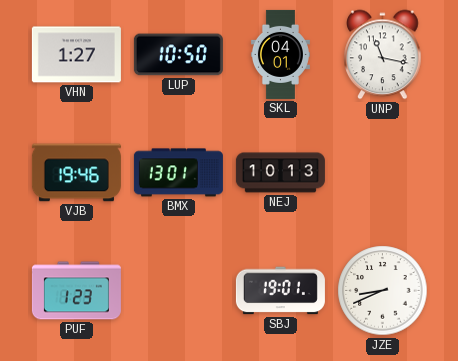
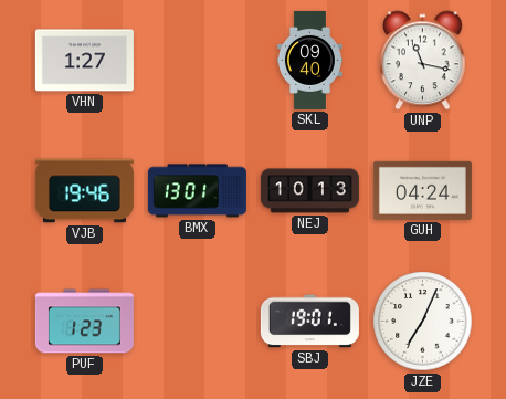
LUP: 10:50 -> none
SKL: 04:01 -> 09:40
GUH: none -> 04:24
JZE: 8:41 -> 7:04
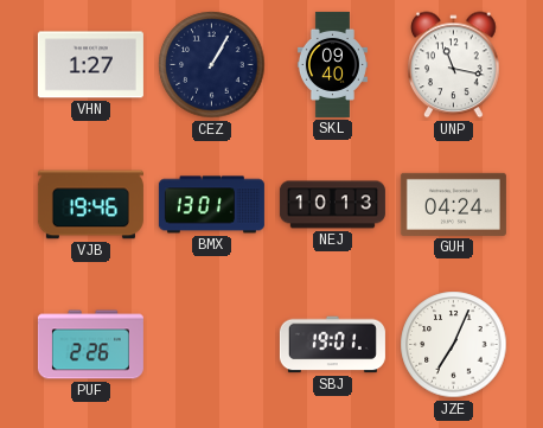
CEZ: none -> 1:05
PUF: 1:23 -> 2:26
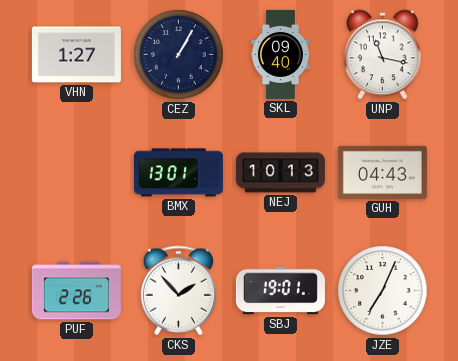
VJB: 19:46 -> none
GUH: 04:24 -> 04:43
CKS: none -> 1:53
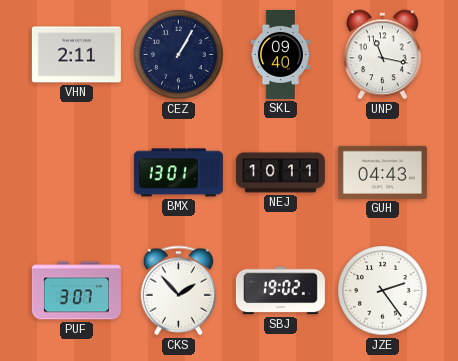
VHN: 1:27 -> 2:11
NEJ: 10:13 -> 10:11
PUF: 2:26 -> 3:07
SBJ: 19:01 -> 19:02
JZE: 7:04 -> 2:24
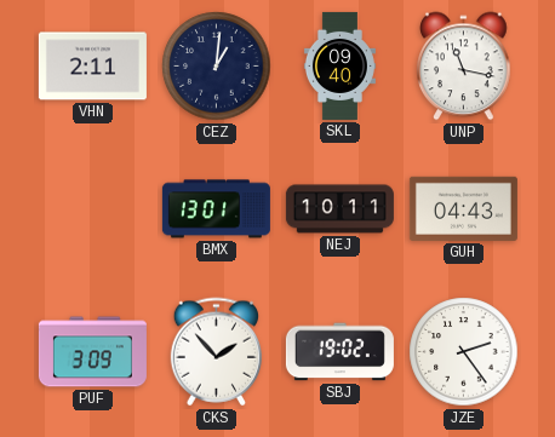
CEZ: 1:05 -> 1:01
PUF: 3:07 -> 3:09
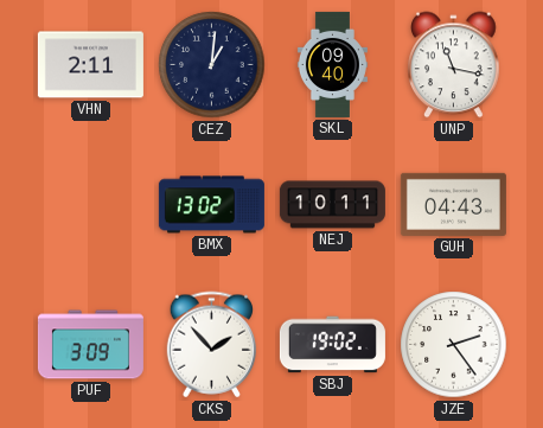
BMX: 13:01 -> 13:02
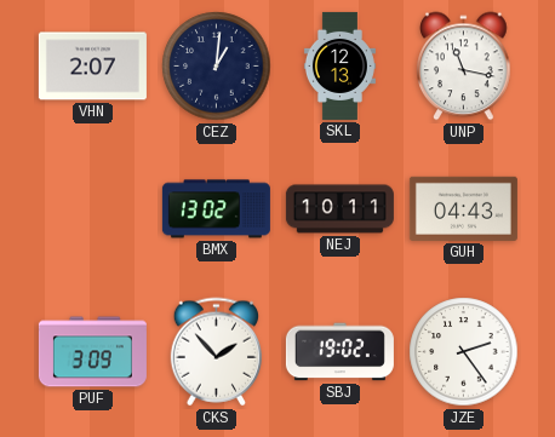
VHN: 2:11 -> 2:07
SKL: 09:40 -> 12:13
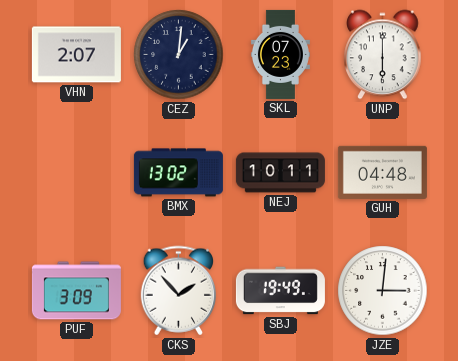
SKL: 12:13 -> 07:23
UNP: 11:17 -> 6:00
GUH: 04:43 -> 04:48
SBJ: 19:02 -> 19:49
JZE: 2:24 -> 3:01
